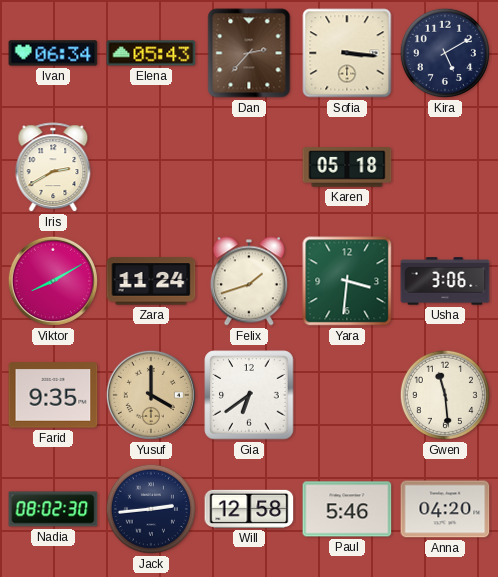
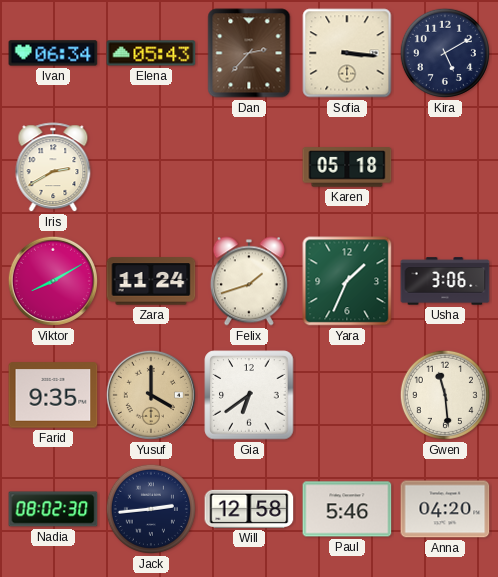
Yara: 3:31 -> 1:34
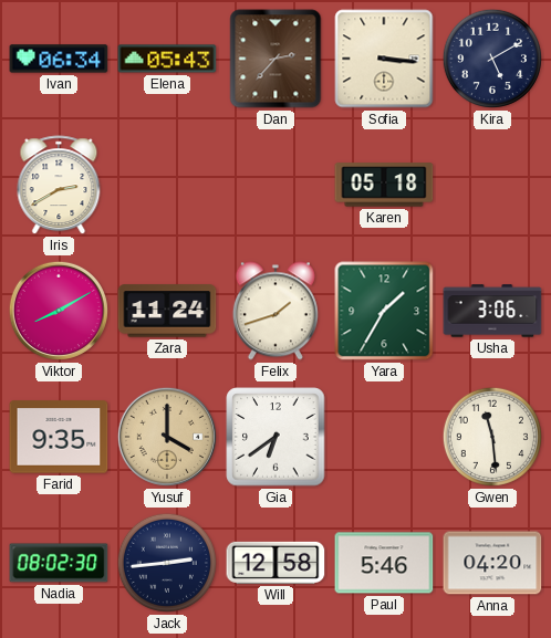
Yara: 1:34 -> 1:35
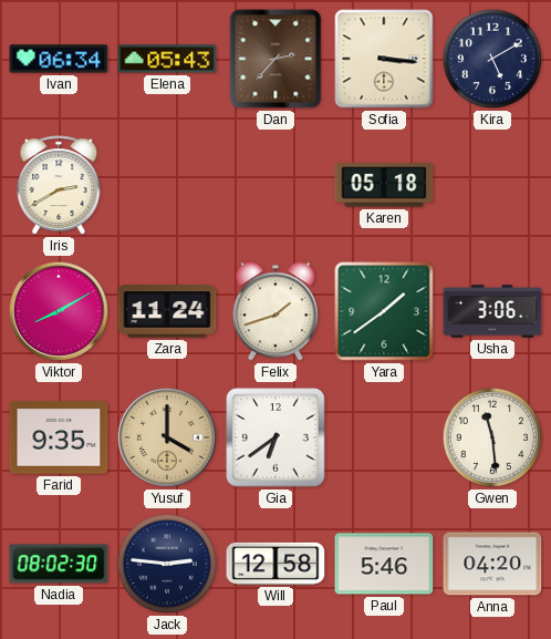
Yara: 1:35 -> 1:39
Jack: 2:44 -> 2:46
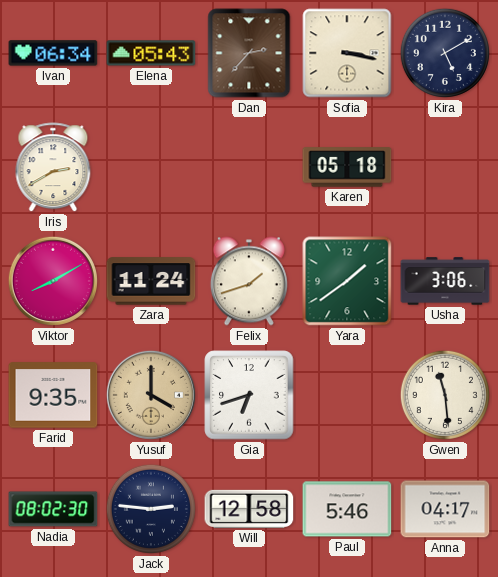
Sofia: 3:16 -> 3:17
Gia: 6:39 -> 6:42
Anna: 04:20 -> 04:17
